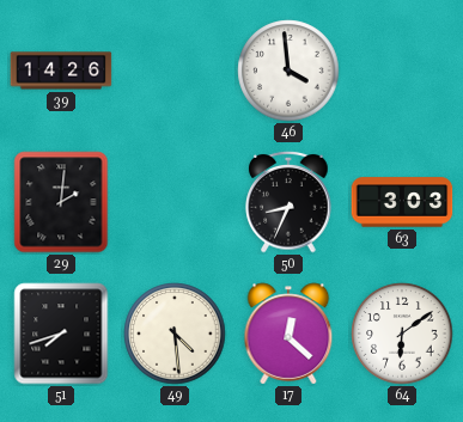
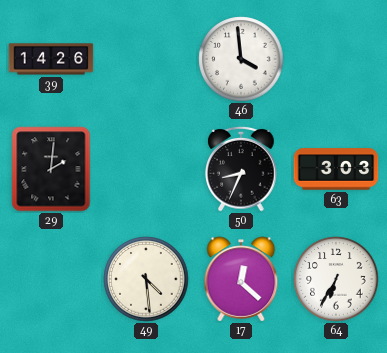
51: 7:42 -> none
64: 6:09 -> 6:35
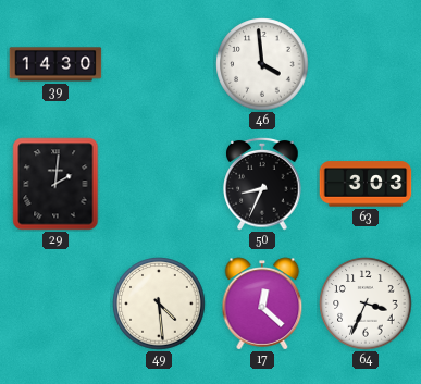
39: 14:26 -> 14:30
64: 6:35 -> 3:34
